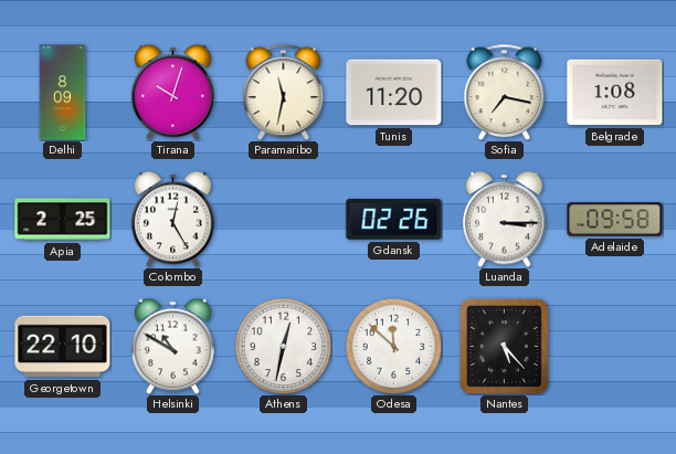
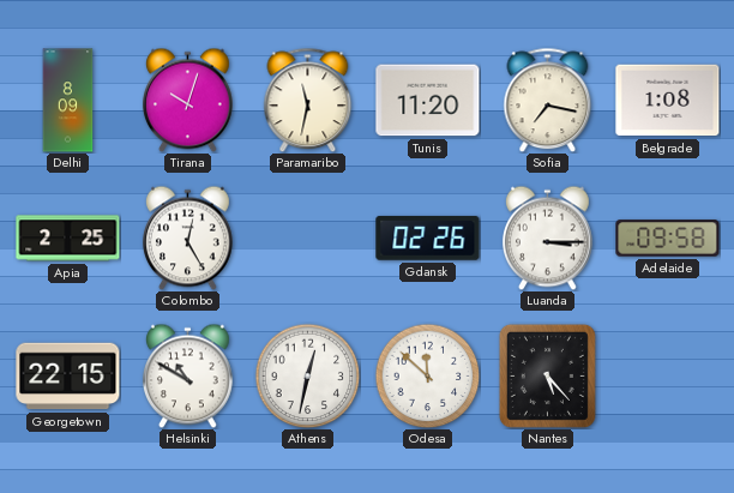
Georgetown: 22:10 -> 22:15
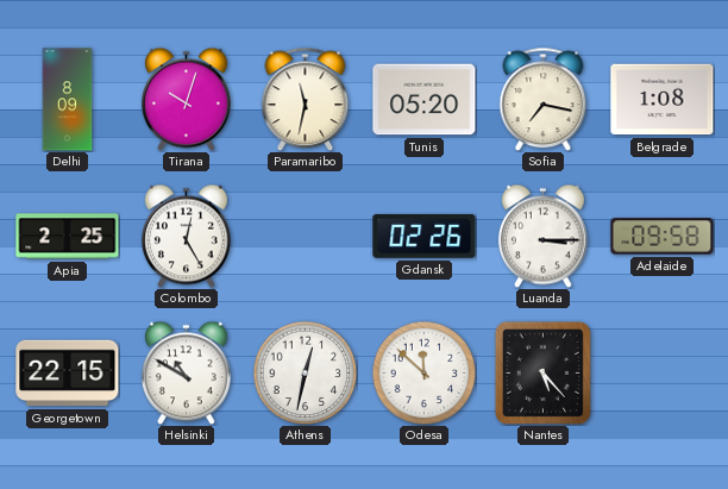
Tunis: 11:20 -> 05:20
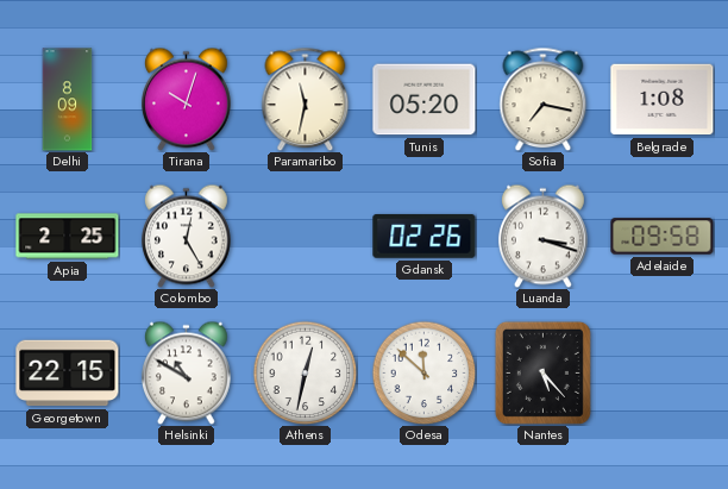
Luanda: 3:15 -> 3:18
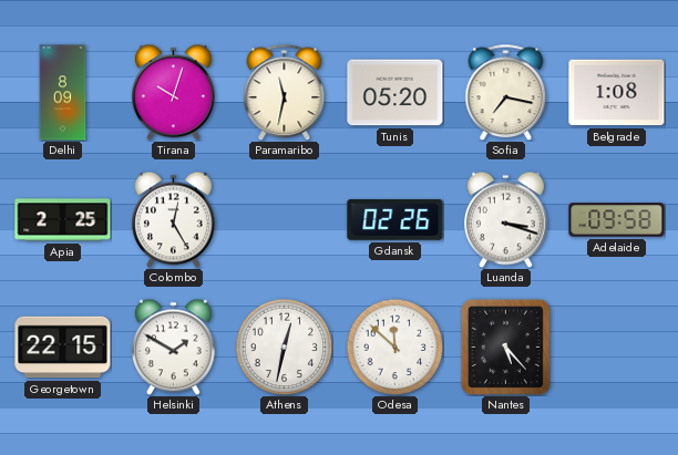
Helsinki: 10:50 -> 1:50
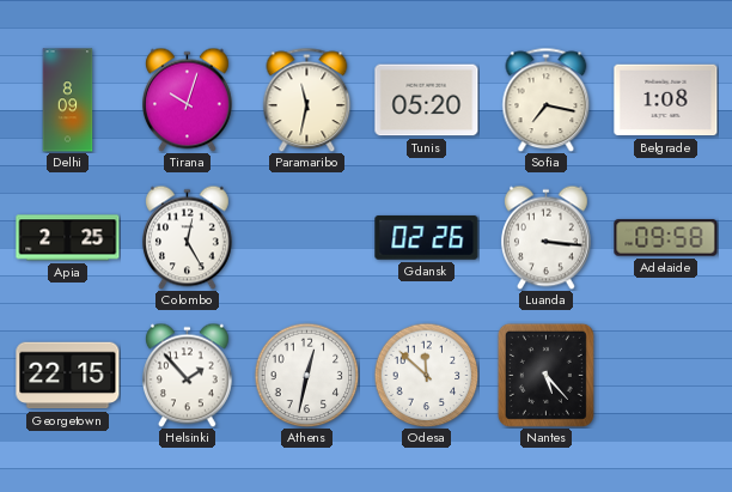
Luanda: 3:18 -> 3:16
Helsinki: 1:50 -> 1:53
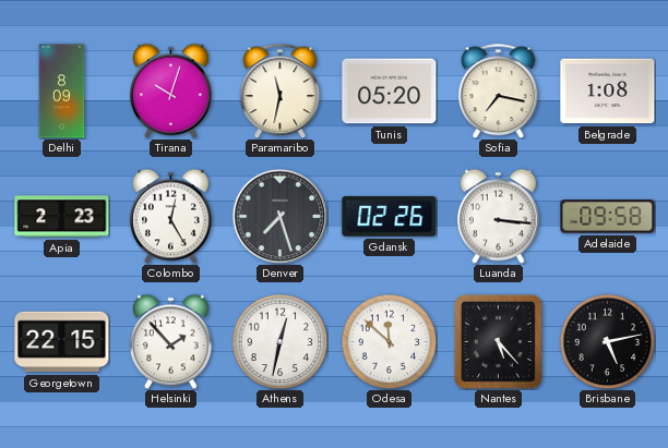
Apia: 2:25 -> 2:23
Denver: none -> 7:27
Brisbane: none -> 5:13
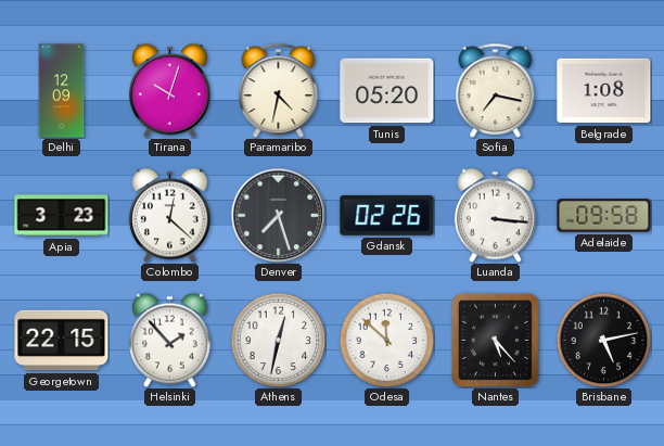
Delhi: 8:09 -> 12:09
Paramaribo: 11:32 -> 4:32
Apia: 2:23 -> 3:23
Colombo: 12:25 -> 12:22
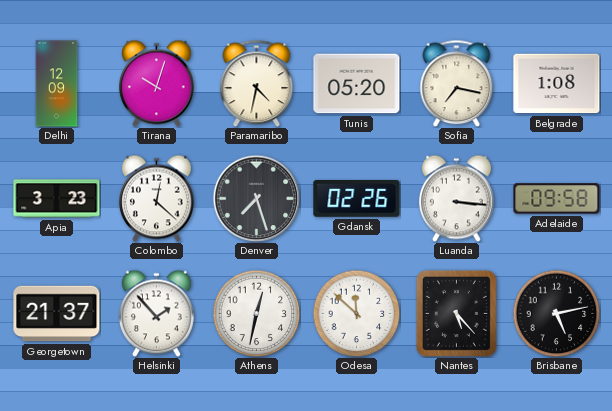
Georgetown: 22:15 -> 21:37
